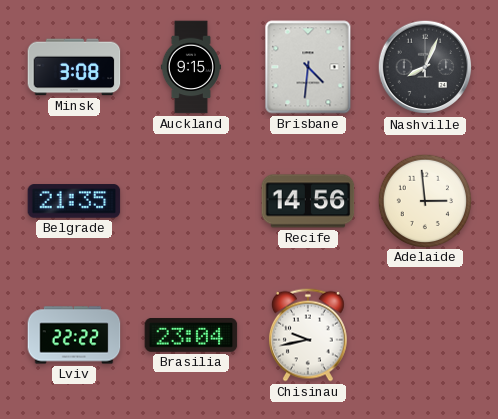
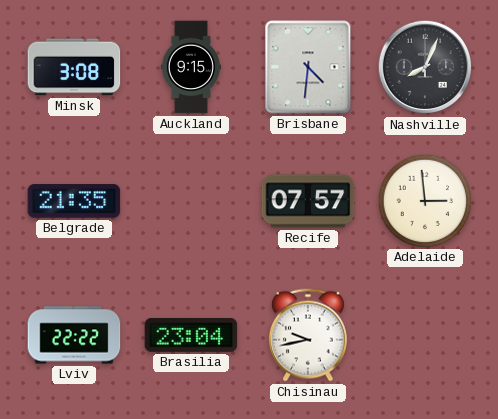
Recife: 14:56 -> 07:57
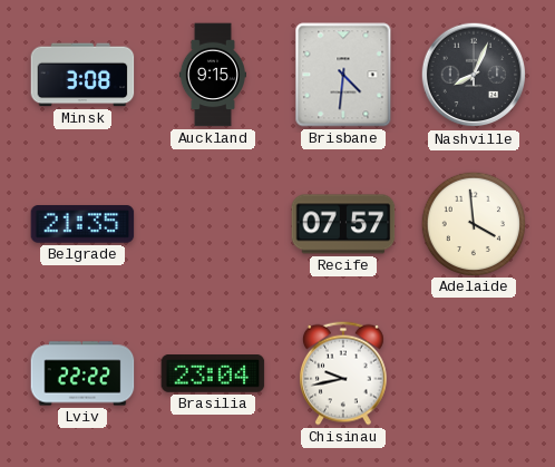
Adelaide: 2:59 -> 3:59
